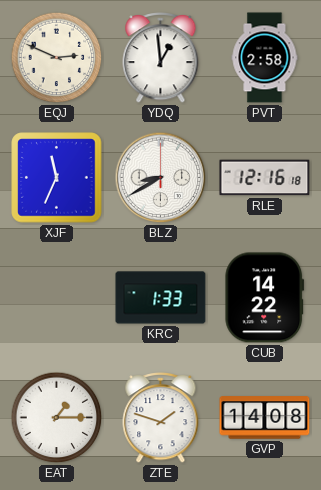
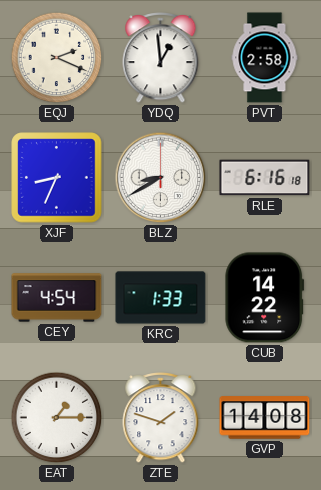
EQJ: 2:49 -> 2:19
XJF: 11:34 -> 8:34
RLE: 12:16 -> 6:16
CEY: none -> 4:54
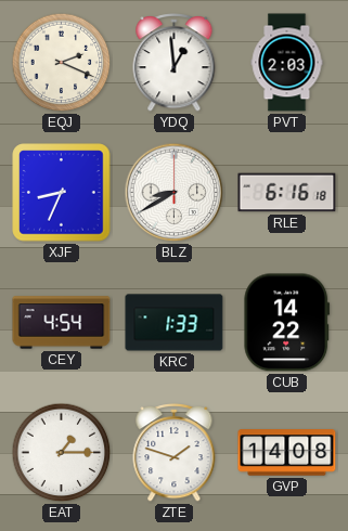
PVT: 2:58 -> 2:03
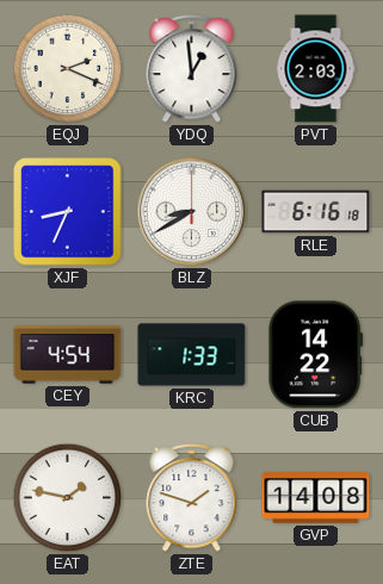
EAT: 1:15 -> 1:47
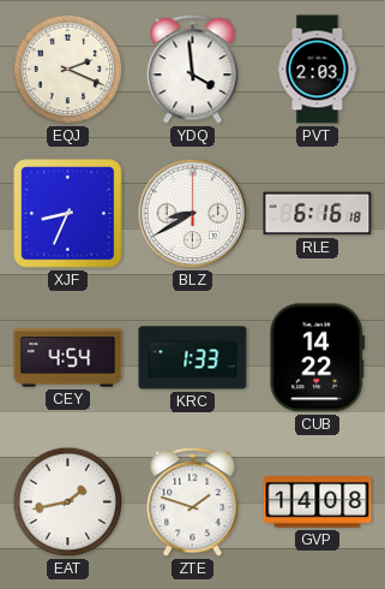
YDQ: 12:59 -> 3:59
EAT: 1:47 -> 1:43
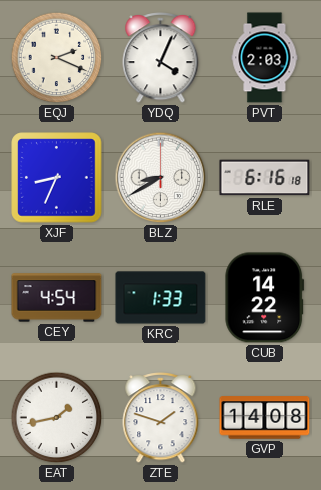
YDQ: 3:59 -> 4:04
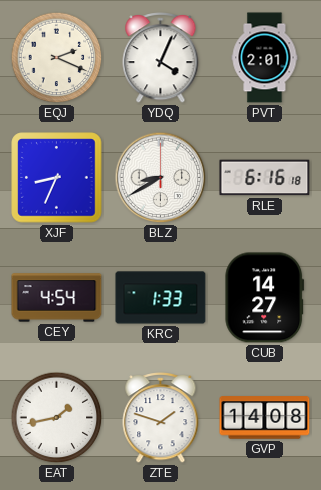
PVT: 2:03 -> 2:01
CUB: 14:22 -> 14:27
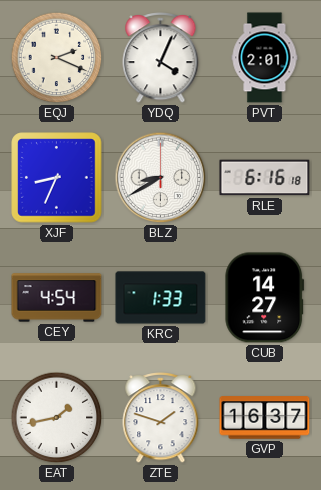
GVP: 14:08 -> 16:37
